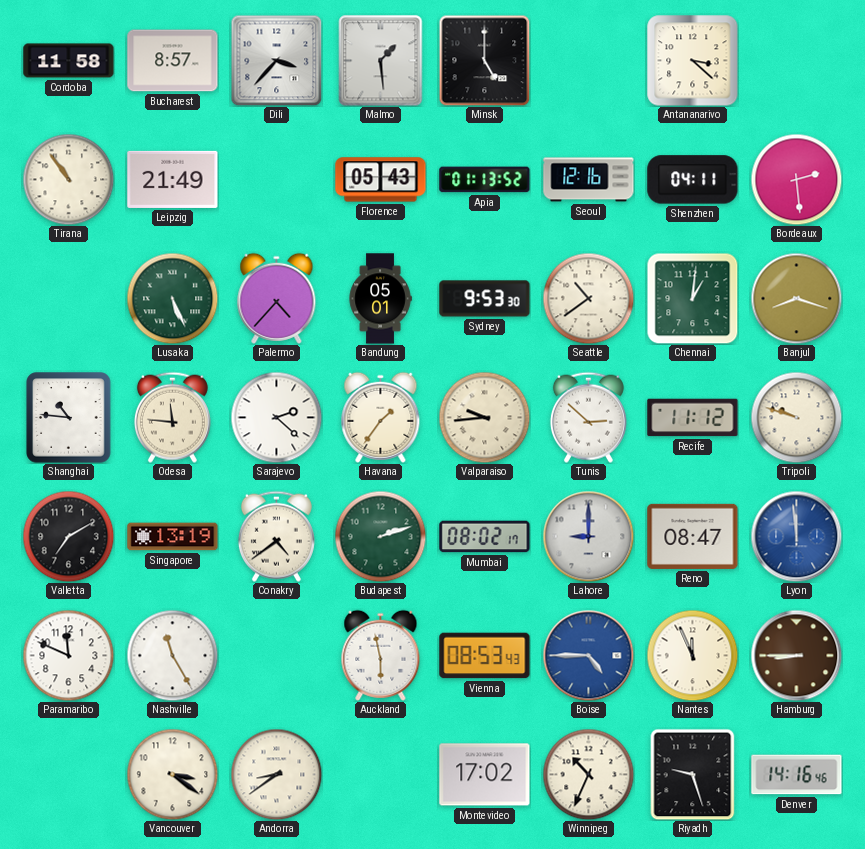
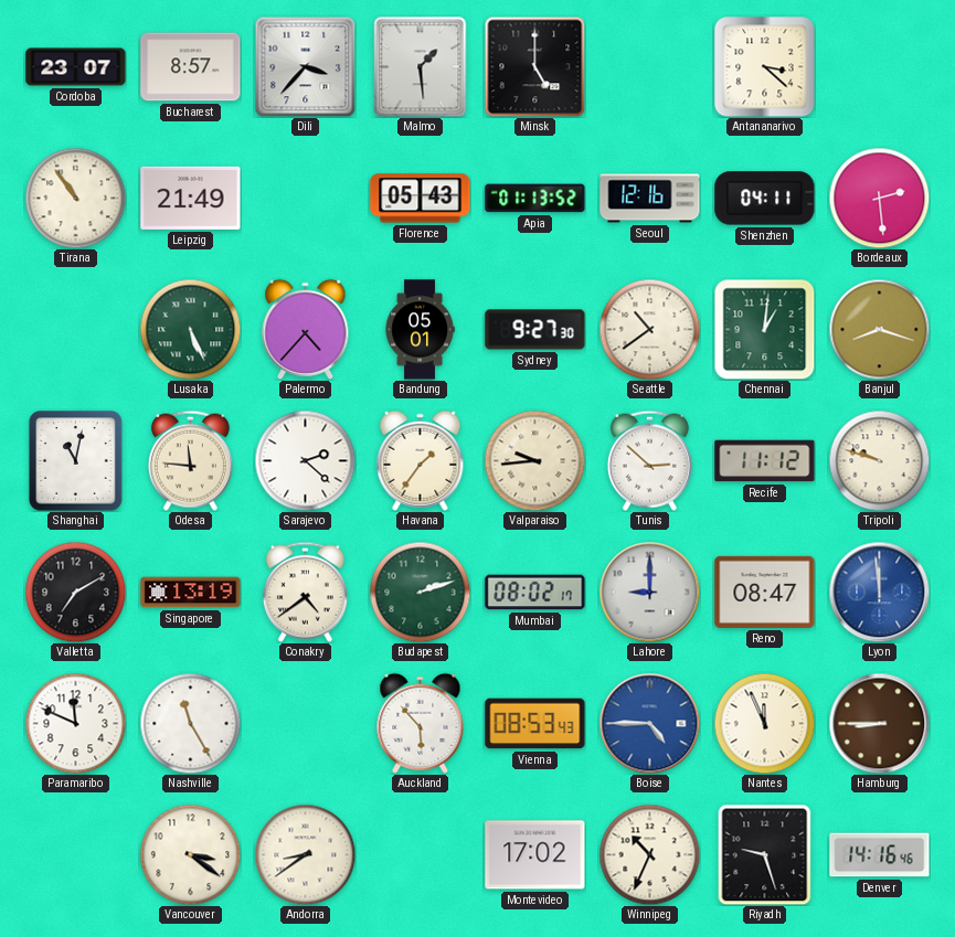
Cordoba: 11:58 -> 23:07
Sydney: 9:53 -> 9:27
Shanghai: 10:46 -> 11:02
Auckland: 5:58 -> 5:53
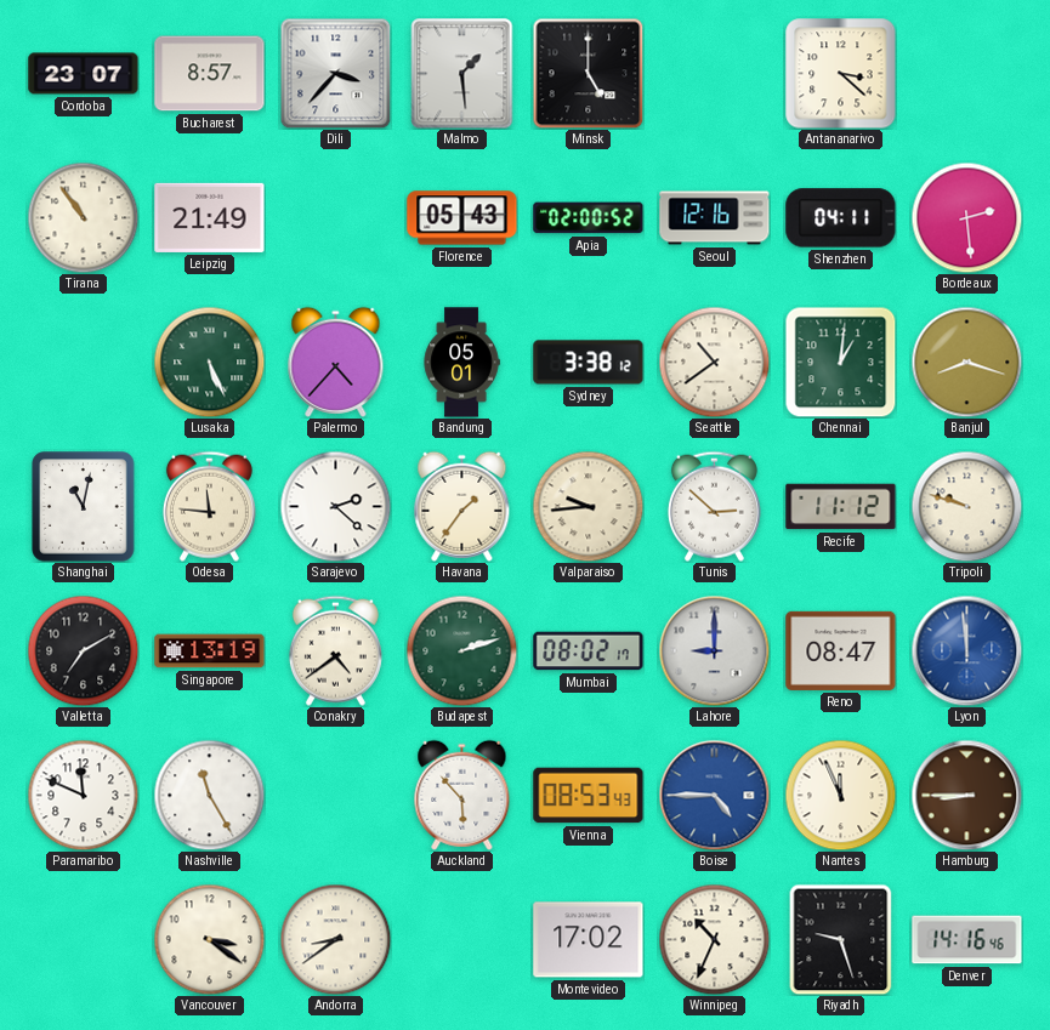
Apia: 01:13 -> 02:00
Sydney: 9:27 -> 3:38
